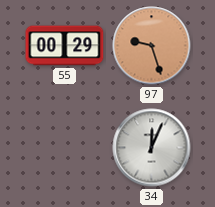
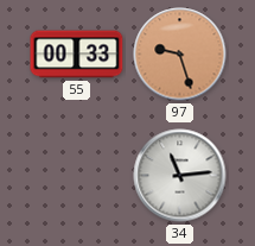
55: 00:29 -> 00:33
34: 12:04 -> 11:14
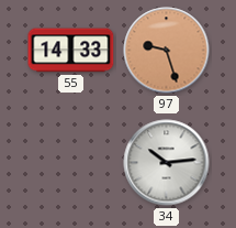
55: 00:33 -> 14:33
34: 11:14 -> 10:14
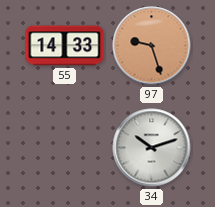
34: 10:14 -> 10:12
